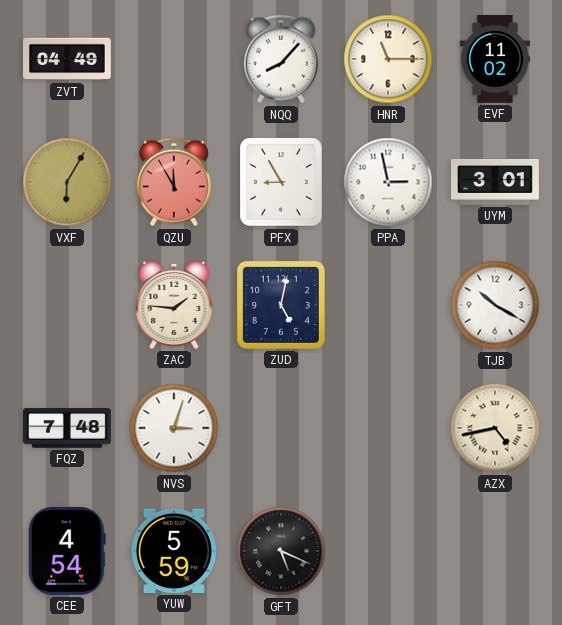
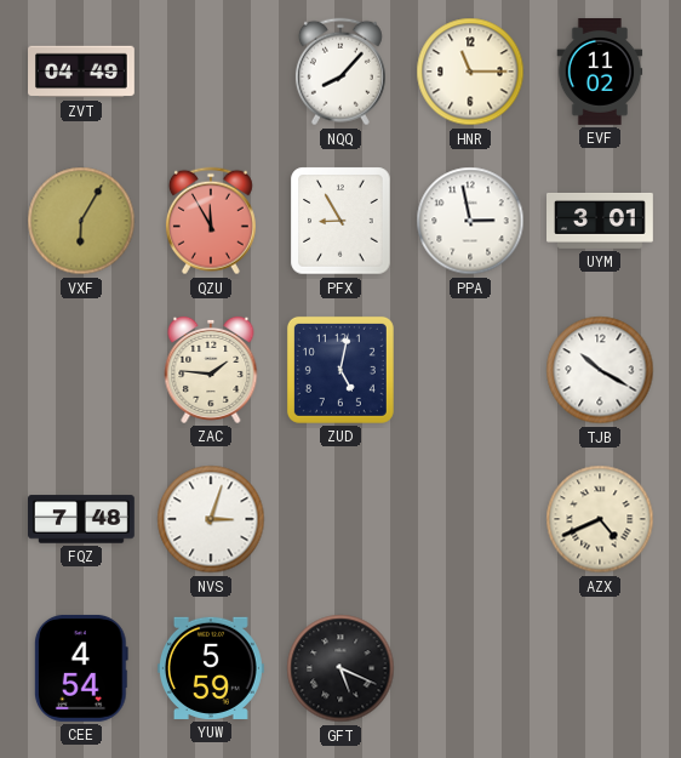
AZX: 4:43 -> 4:41
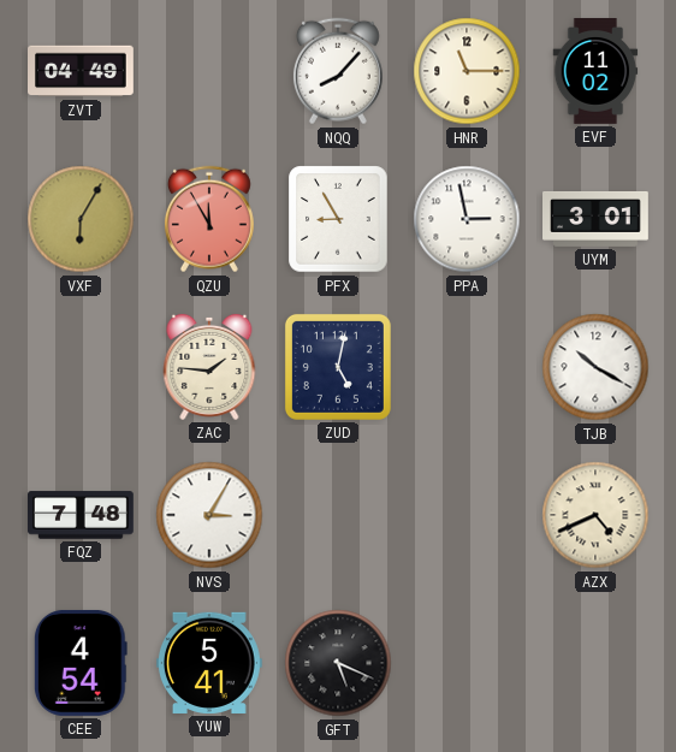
NVS: 3:03 -> 3:05
YUW: 5:59 -> 5:41
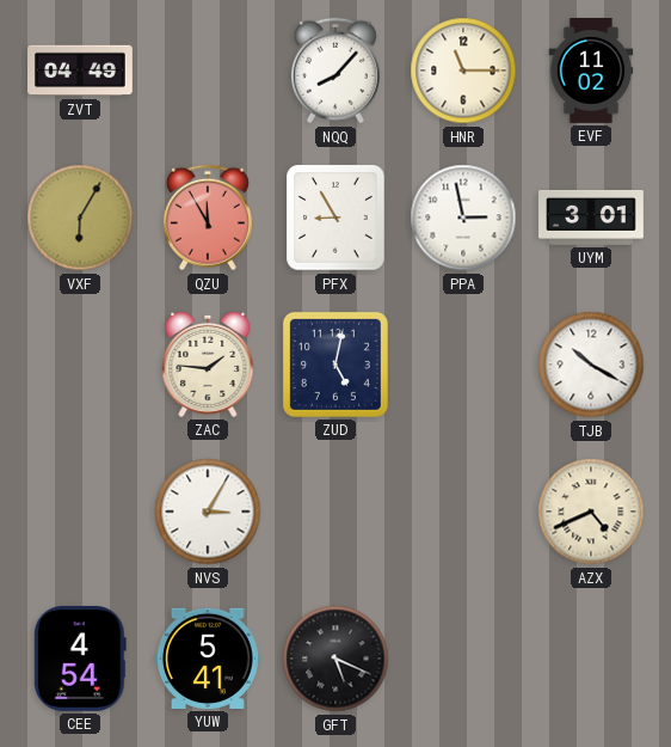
FQZ: 7:48 -> none
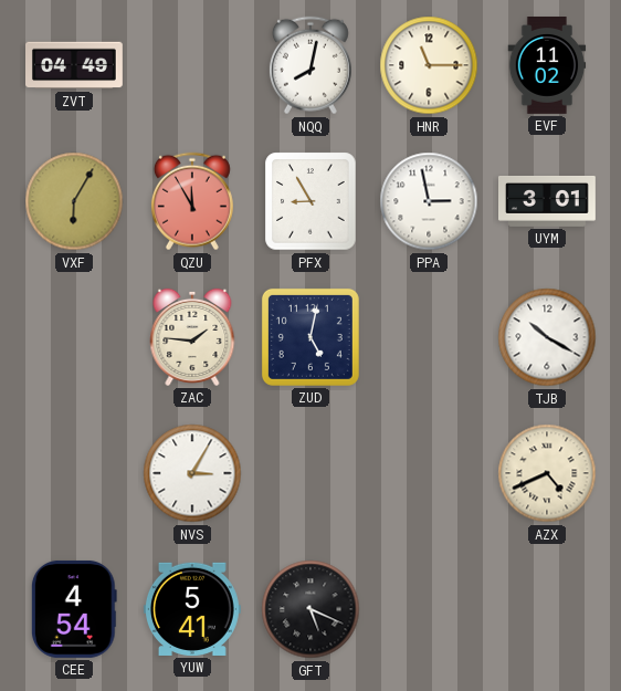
NQQ: 8:07 -> 8:02
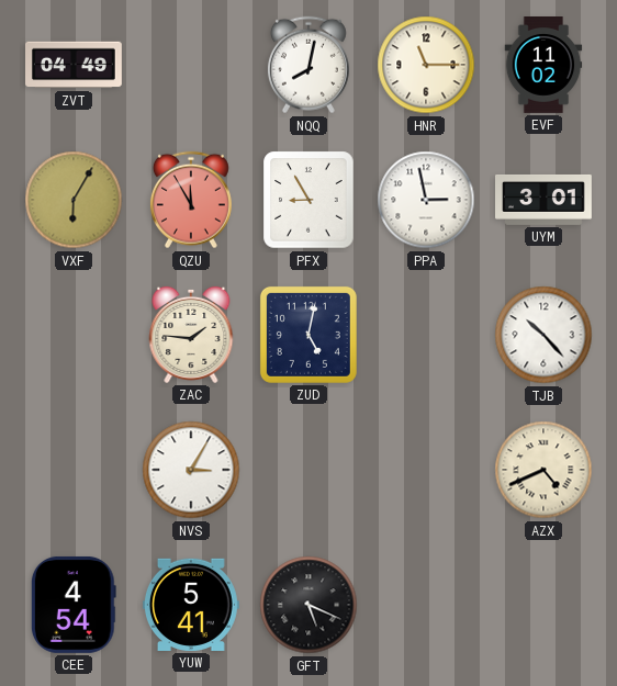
TJB: 10:20 -> 10:23
